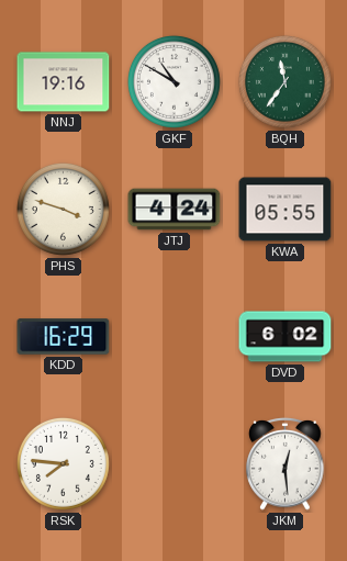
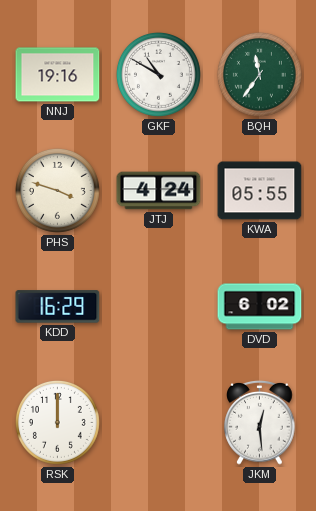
RSK: 7:46 -> 12:00
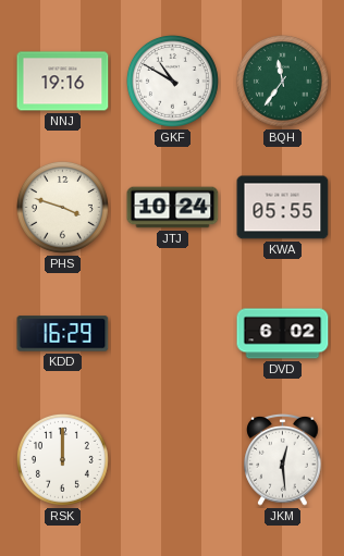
JTJ: 4:24 -> 10:24
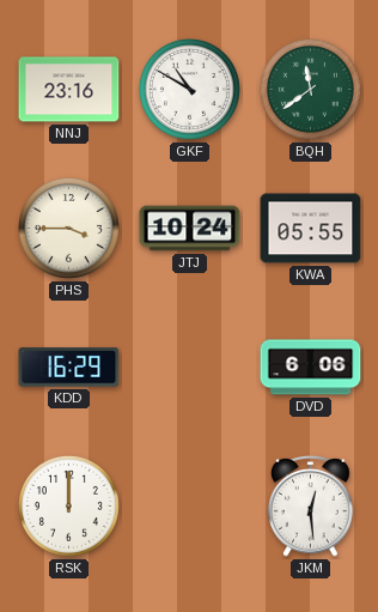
NNJ: 19:16 -> 23:16
BQH: 11:36 -> 11:39
PHS: 3:48 -> 3:45
DVD: 6:02 -> 6:06
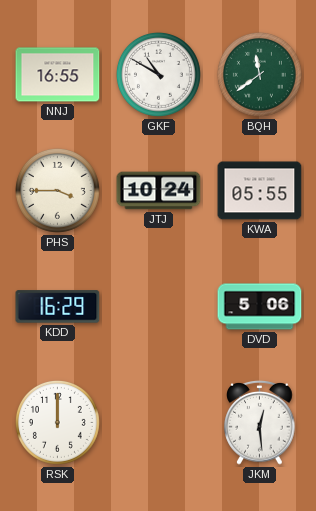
NNJ: 23:16 -> 16:55
DVD: 6:06 -> 5:06
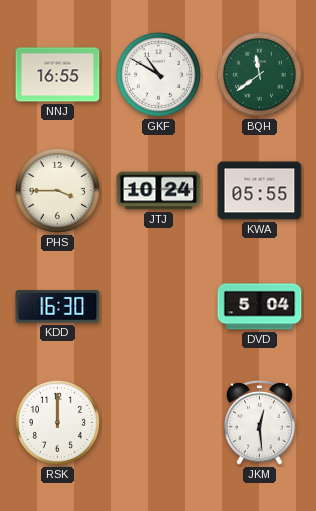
KDD: 16:29 -> 16:30
DVD: 5:06 -> 5:04
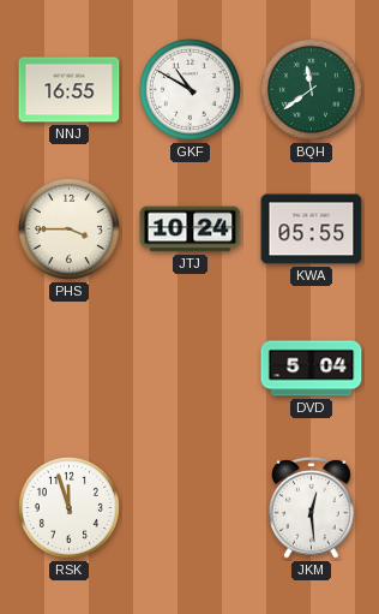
KDD: 16:30 -> none
RSK: 12:00 -> 11:57
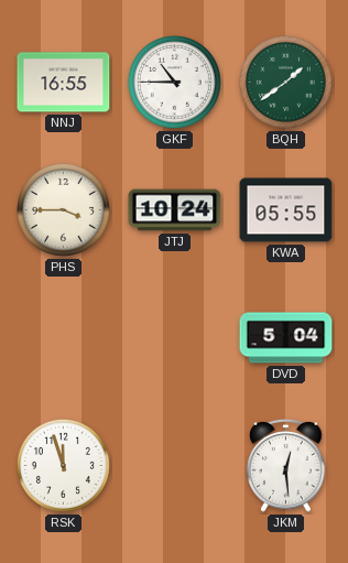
GKF: 10:50 -> 10:45
BQH: 11:39 -> 1:39
